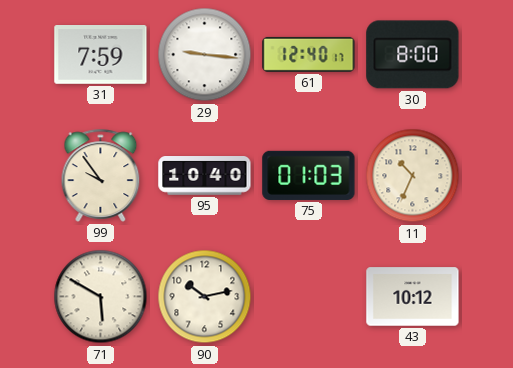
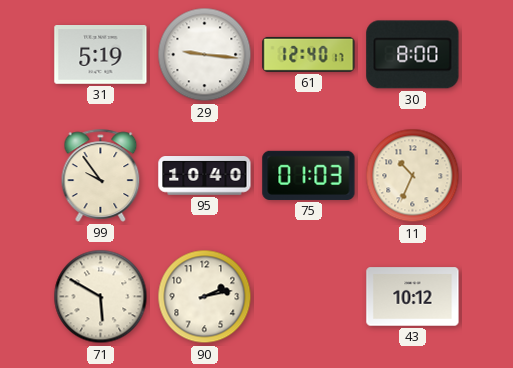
31: 7:59 -> 5:19
90: 10:13 -> 2:13
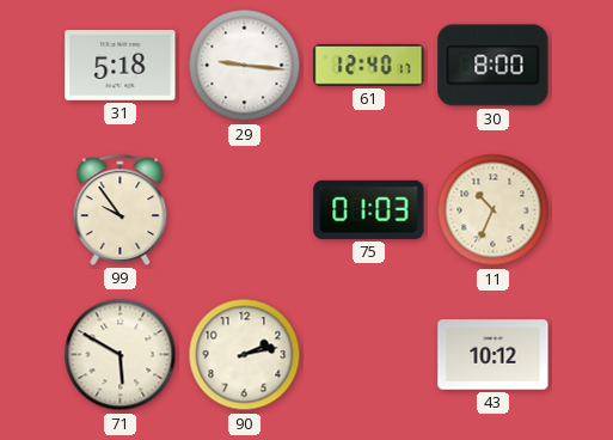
31: 5:19 -> 5:18
95: 10:40 -> none
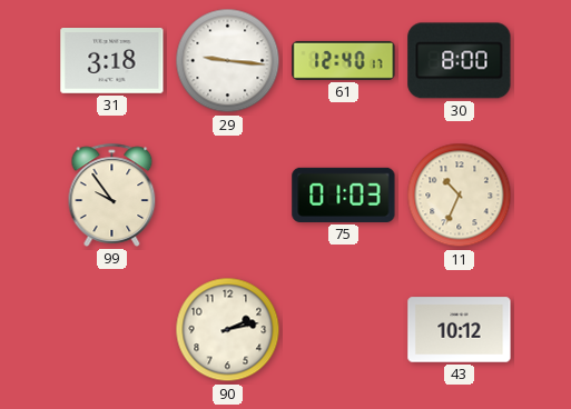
31: 5:18 -> 3:18
71: 5:50 -> none
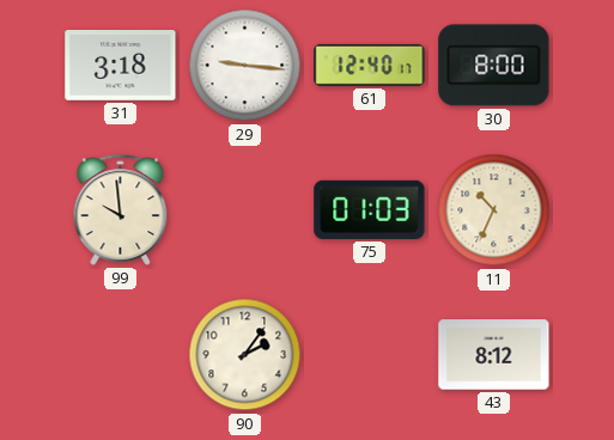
99: 9:54 -> 9:59
90: 2:13 -> 2:06
43: 10:12 -> 8:12
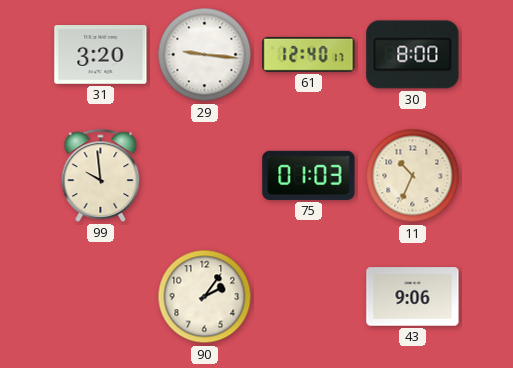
31: 3:18 -> 3:20
43: 8:12 -> 9:06
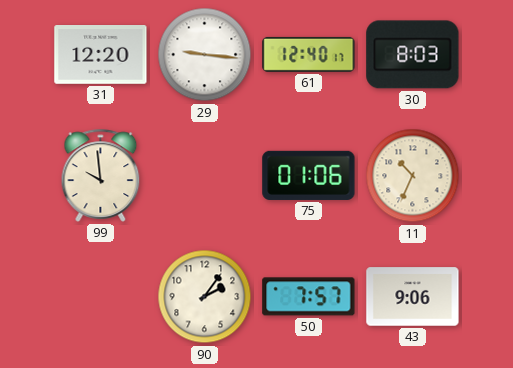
31: 3:20 -> 12:20
30: 8:00 -> 8:03
75: 01:03 -> 01:06
50: none -> 7:57
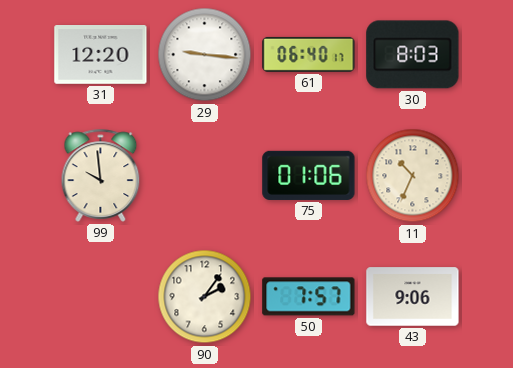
61: 12:40 -> 06:40
